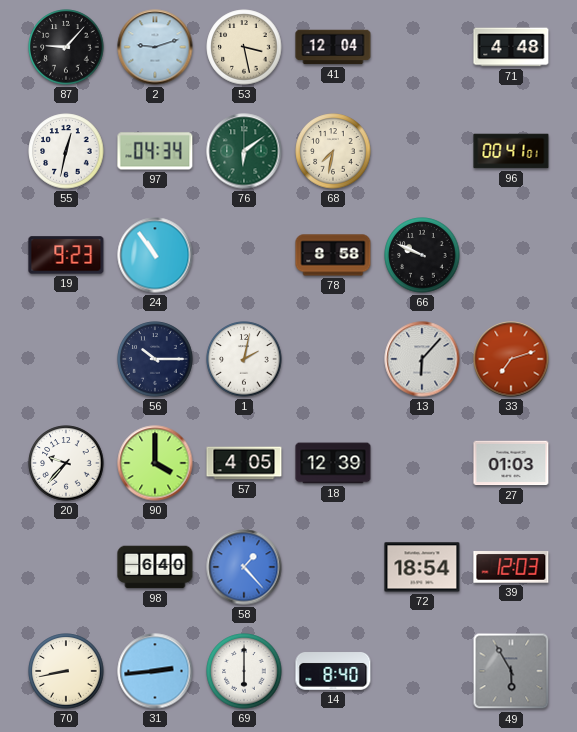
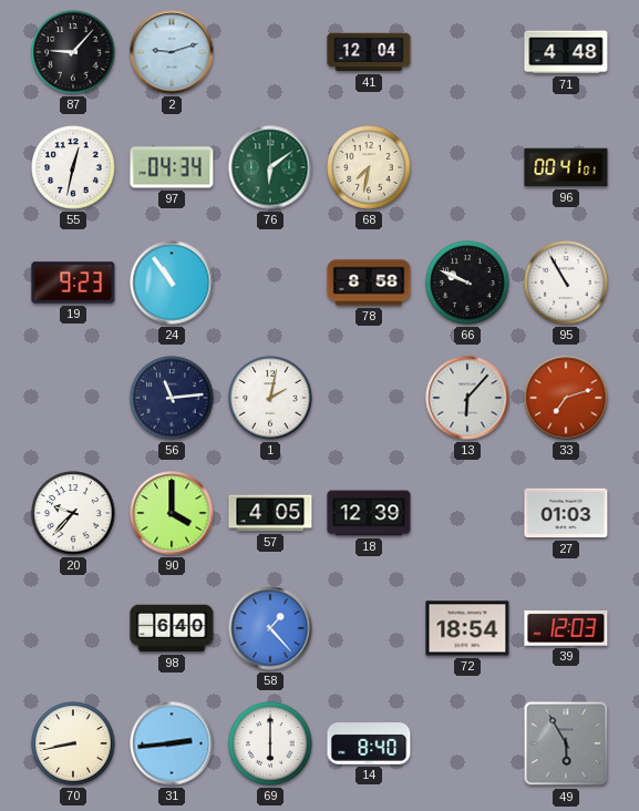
53: 3:28 -> none
95: none -> 10:55
56: 10:15 -> 11:14
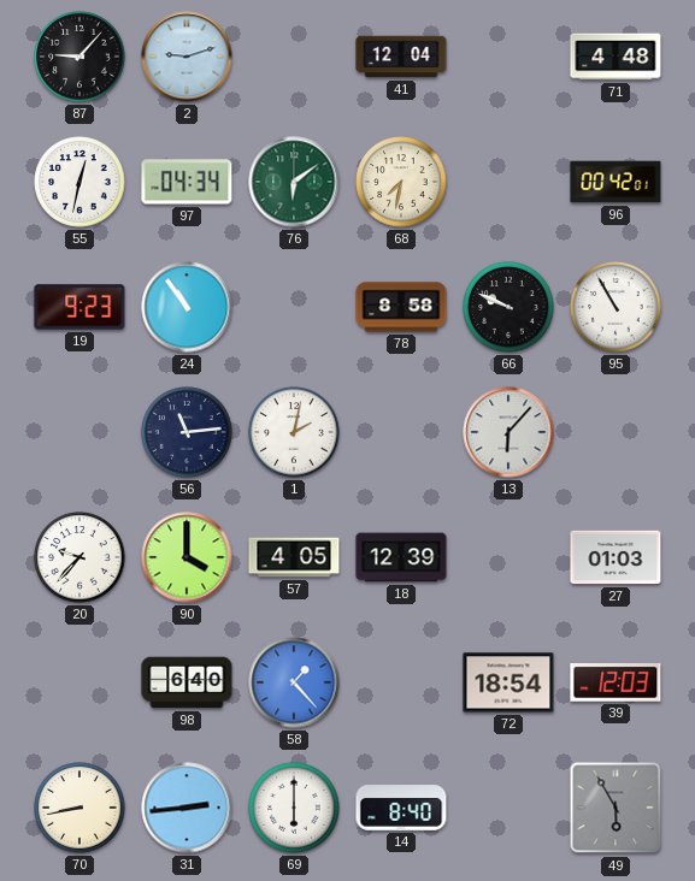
96: 00:41 -> 00:42
33: 7:12 -> none
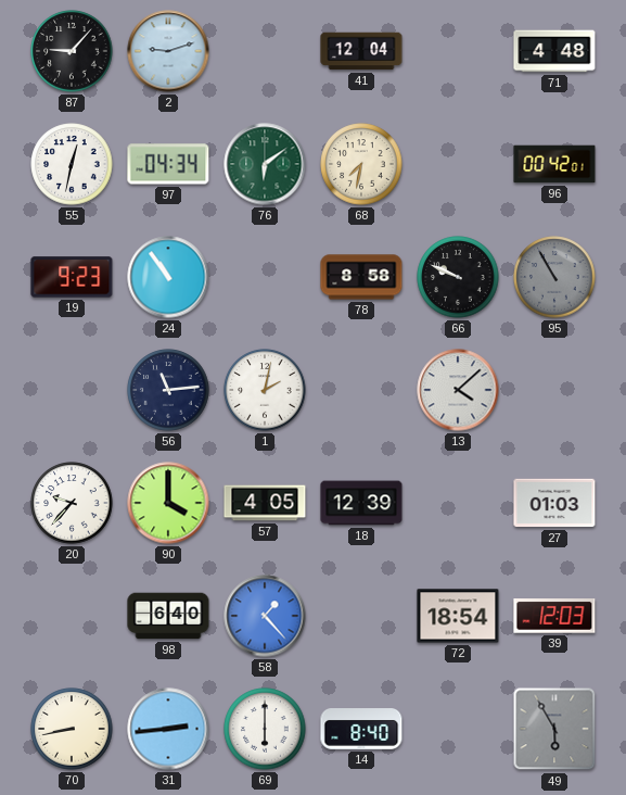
95 dial: white -> grey
13: 6:07 -> 4:08
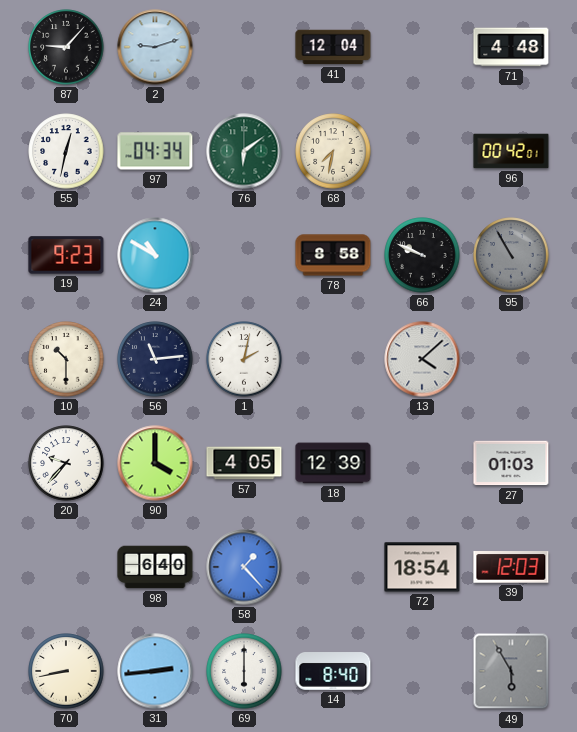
24: 10:54 -> 10:50
10: none -> 10:30
